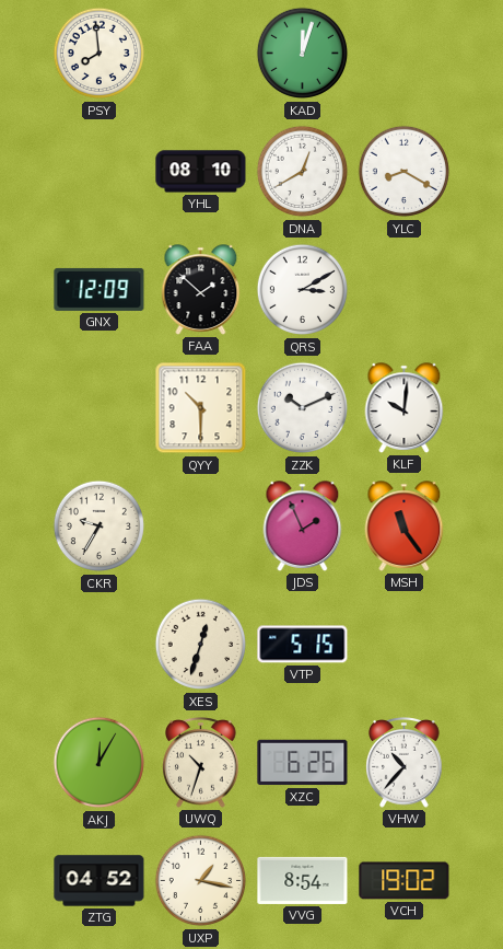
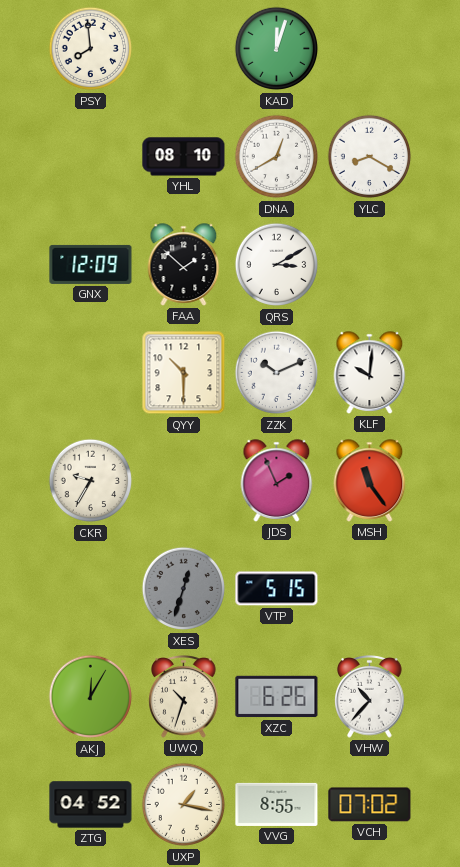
XES dial: cream -> grey
VVG: 8:54 -> 8:55
VCH: 19:02 -> 07:02
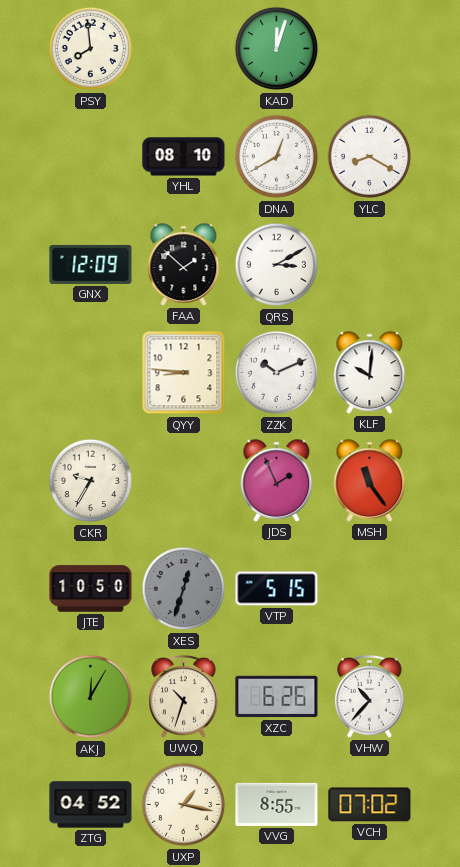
QYY: 10:30 -> 8:46
JTE: none -> 10:50
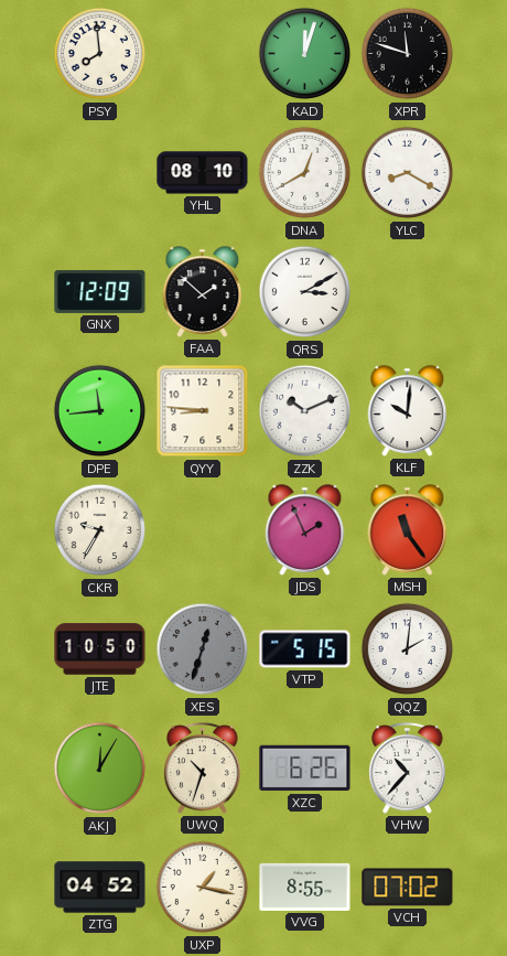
XPR: none -> 11:48
DPE: none -> 11:44
QQZ: none -> 2:01
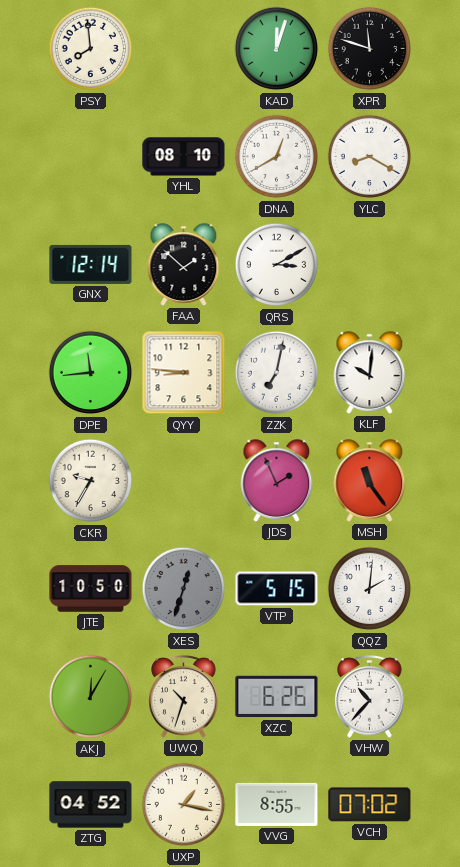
GNX: 12:09 -> 12:14
ZZK: 10:11 -> 7:02
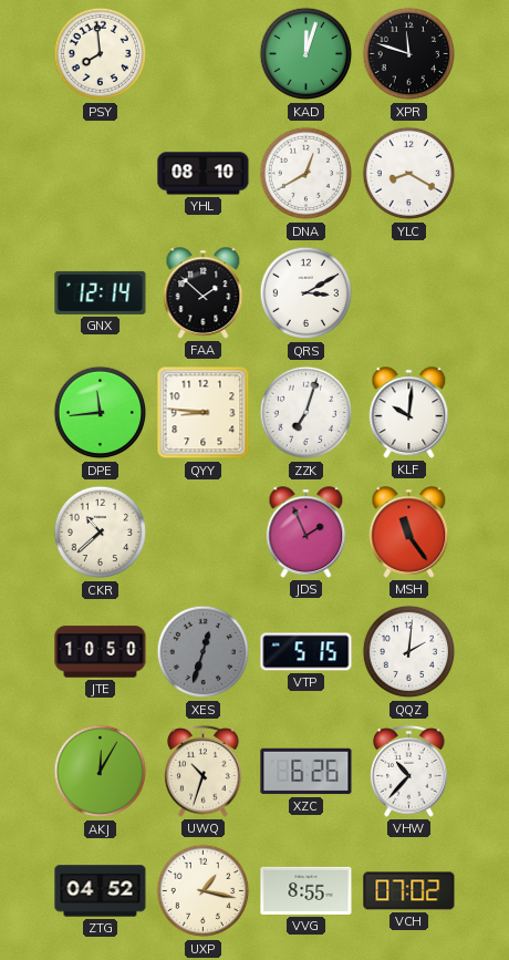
ZZK: 7:02 -> 7:03
CKR: 9:35 -> 10:38
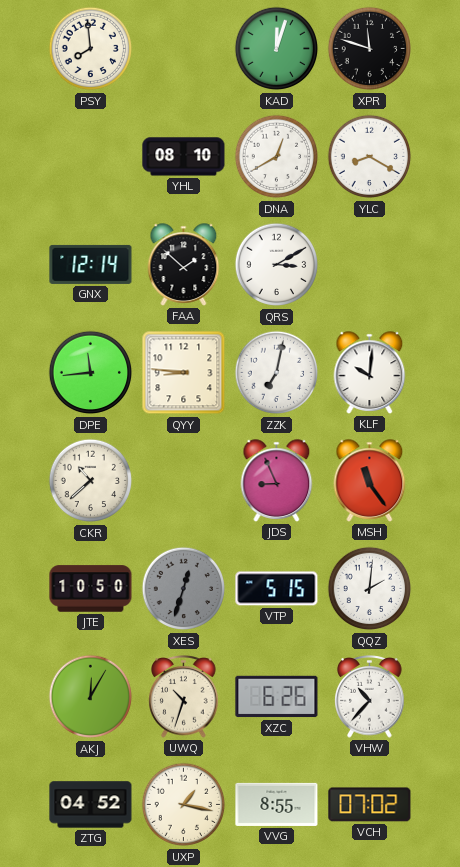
ZZK: 7:03 -> 7:02
JDS: 1:56 -> 8:56
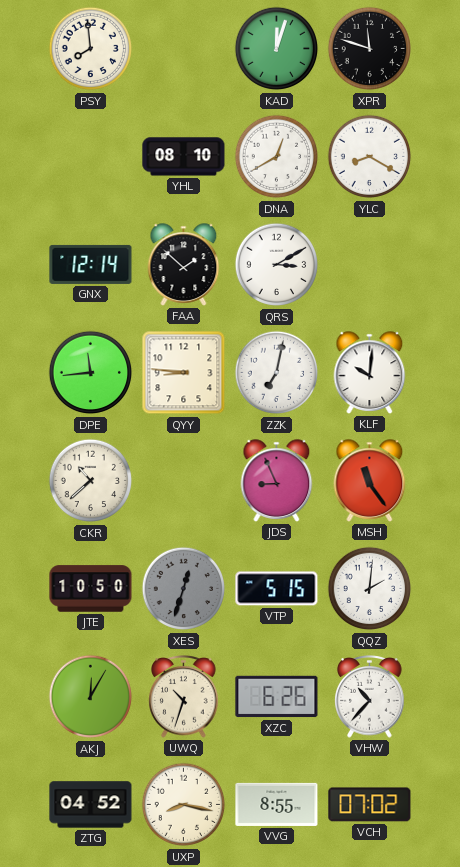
UXP: 1:17 -> 8:17
